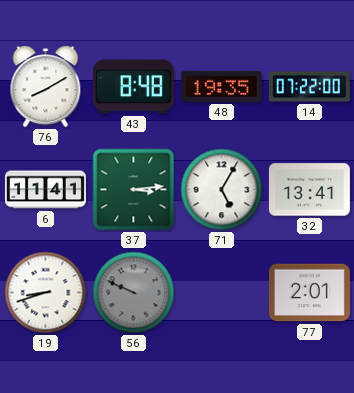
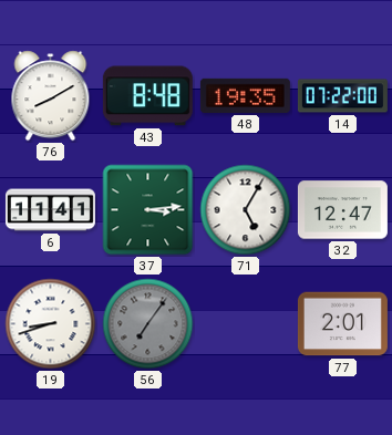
32: 13:41 -> 12:47
56: 9:49 -> 7:06
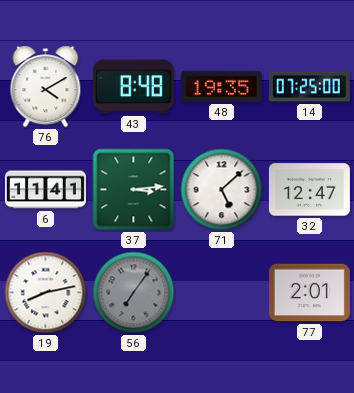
76: 8:10 -> 4:10
14: 07:22 -> 07:25
71: 5:05 -> 5:08
19: 8:42 -> 8:13
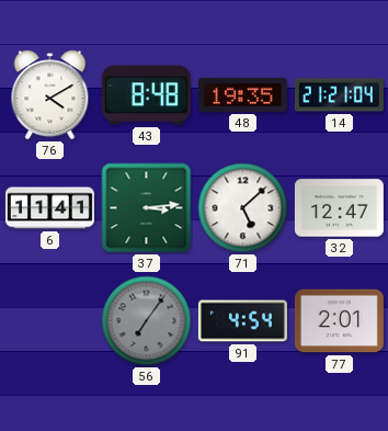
14: 07:25 -> 21:21
19: 8:13 -> none
91: none -> 4:54
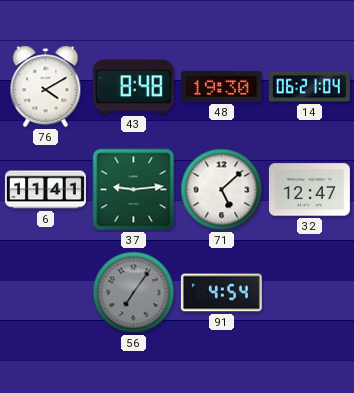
48: 19:35 -> 19:30
14: 21:21 -> 06:21
37: 3:14 -> 9:14
77: 2:01 -> none
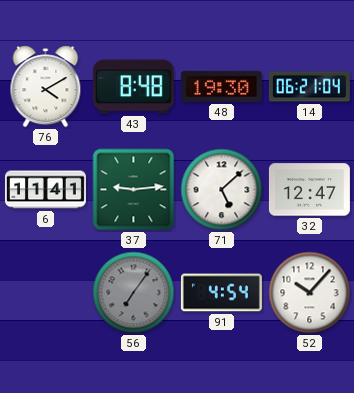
52: none -> 10:07
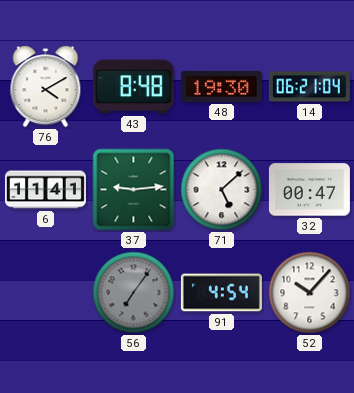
32: 12:47 -> 00:47
